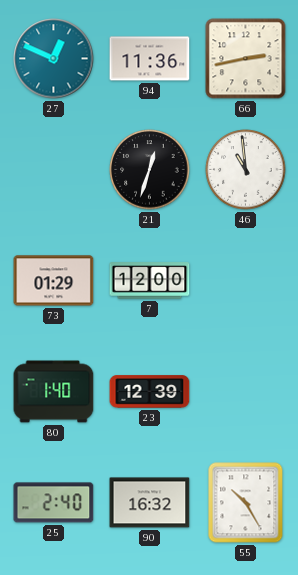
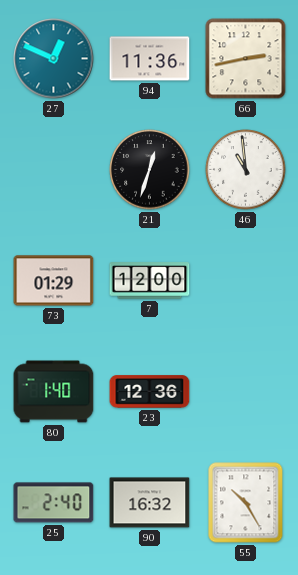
23: 12:39 -> 12:36
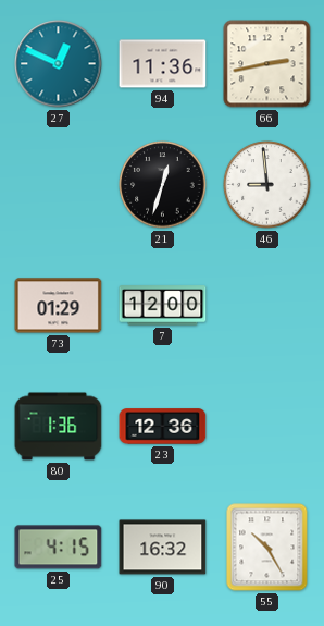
46: 10:59 -> 8:59
80: 1:40 -> 1:36
25: 2:40 -> 4:15
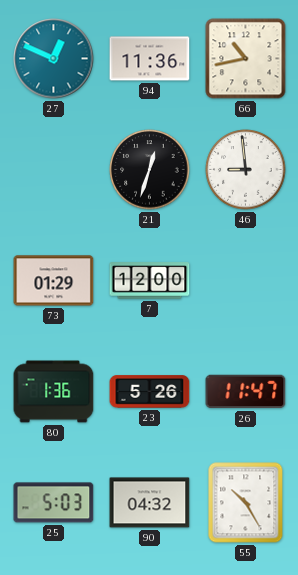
66: 2:43 -> 10:43
23: 12:36 -> 5:26
26: none -> 11:47
25: 4:15 -> 5:03
90: 16:32 -> 04:32
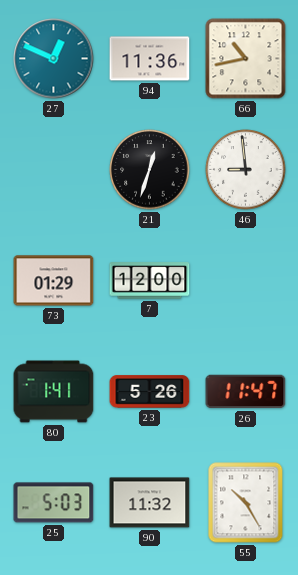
80: 1:36 -> 1:41
90: 04:32 -> 11:32
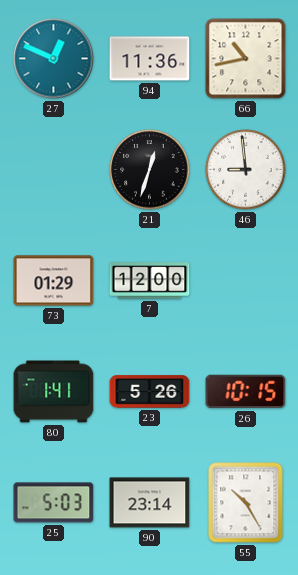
26: 11:47 -> 10:15
90: 11:32 -> 23:14
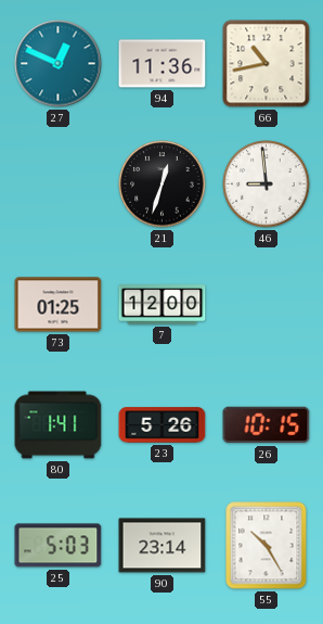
73: 01:29 -> 01:25
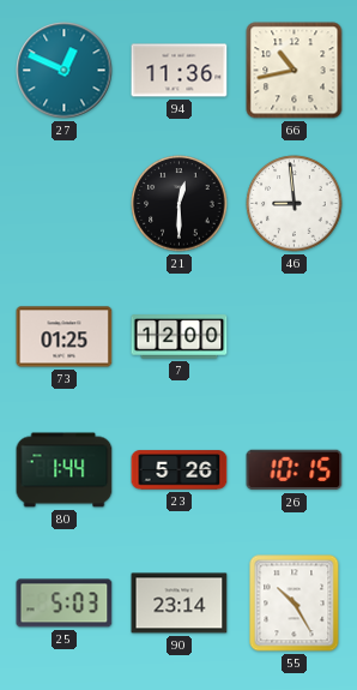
21: 12:33 -> 12:30
80: 1:41 -> 1:44
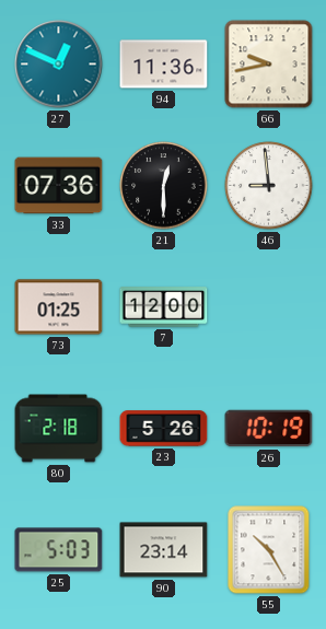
66: 10:43 -> 9:43
33: none -> 07:36
80: 1:44 -> 2:18
26: 10:15 -> 10:19
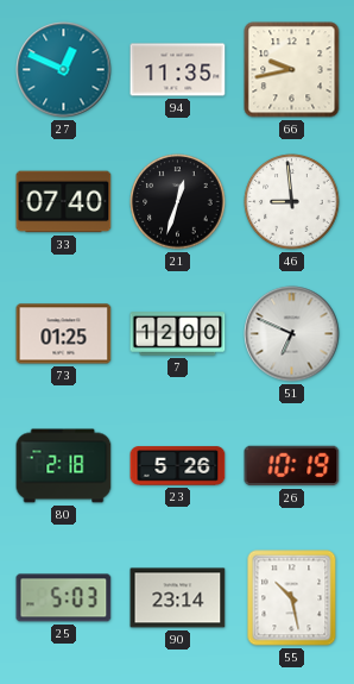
94: 11:36 -> 11:35
33: 07:36 -> 07:40
21: 12:30 -> 12:33
51: none -> 6:49
55: 10:25 -> 10:28
